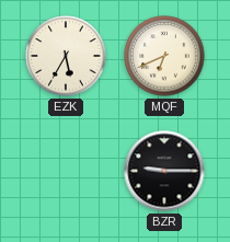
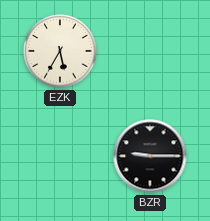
MQF: 6:41 -> none
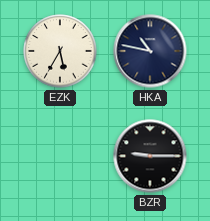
HKA: none -> 10:47
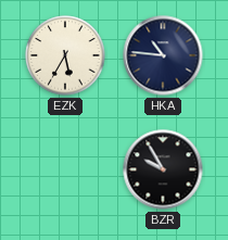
HKA: 10:47 -> 10:46
BZR: 9:15 -> 9:55
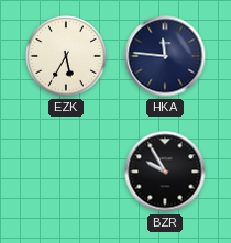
HKA: 10:46 -> 11:46
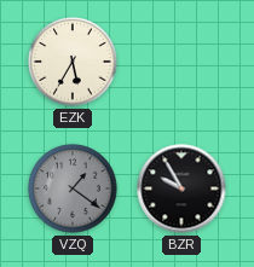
HKA: 11:46 -> none
VZQ: none -> 1:21
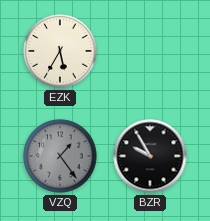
VZQ: 1:21 -> 1:24
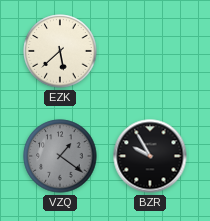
EZK: 5:35 -> 5:38
VZQ: 1:24 -> 1:21
